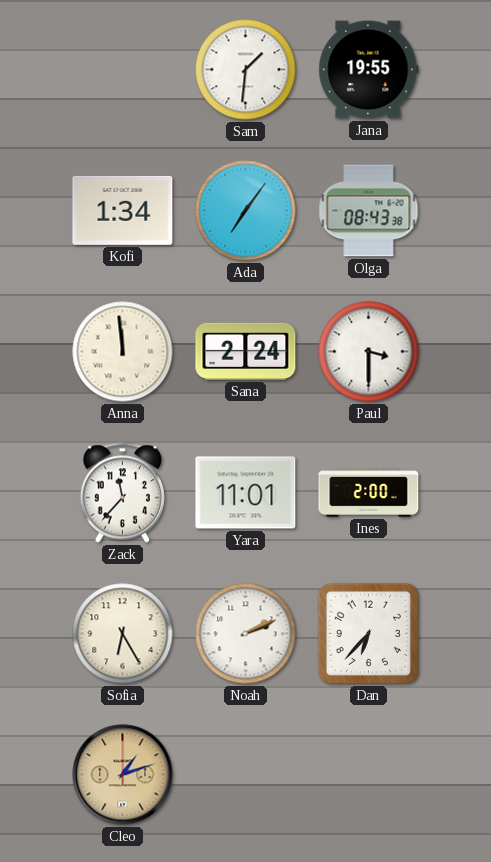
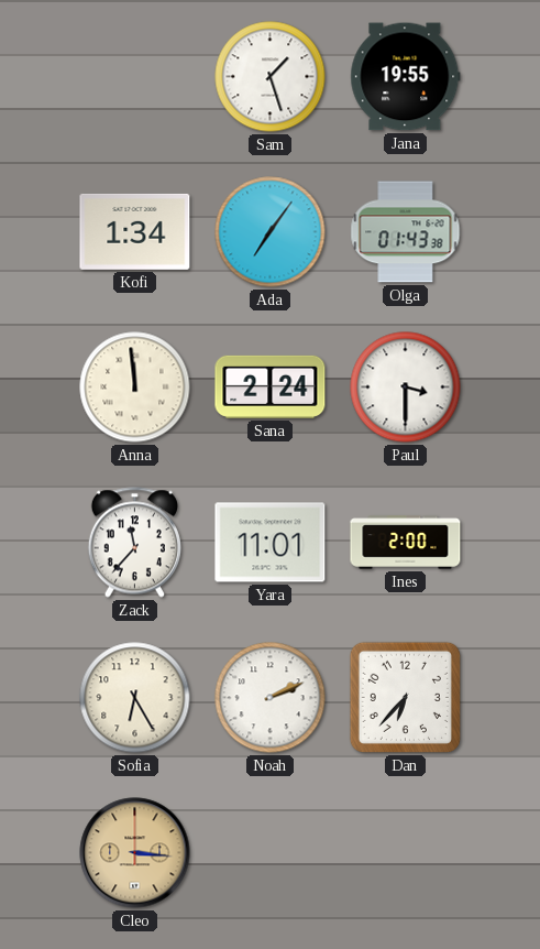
Sam: 1:31 -> 1:27
Olga: 08:43 -> 01:43
Cleo: 1:12 -> 3:16
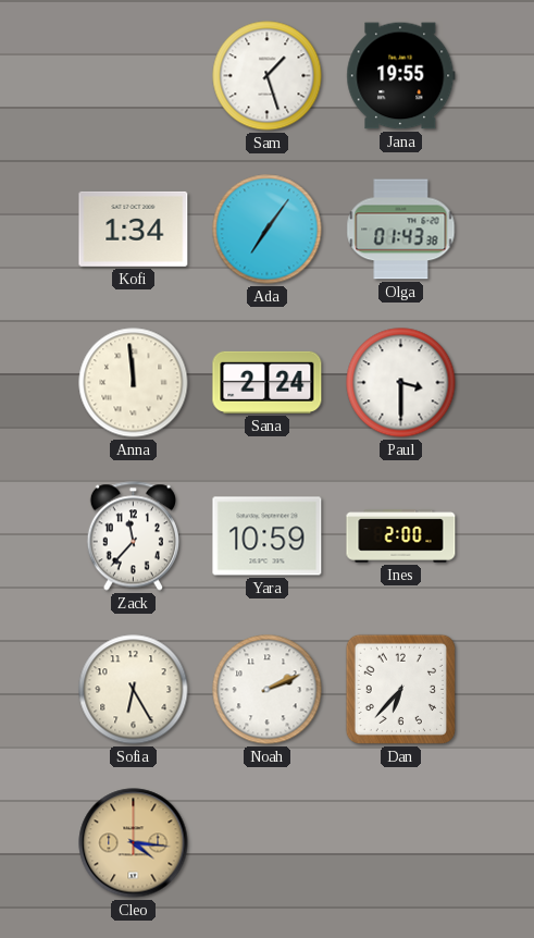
Yara: 11:01 -> 10:59
Cleo: 3:16 -> 4:16
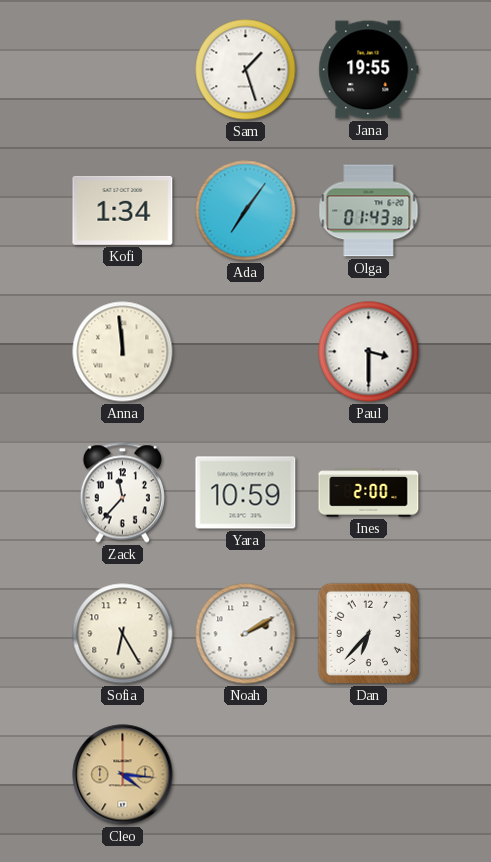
Sana: 2:24 -> none
Noah: 2:11 -> 2:10
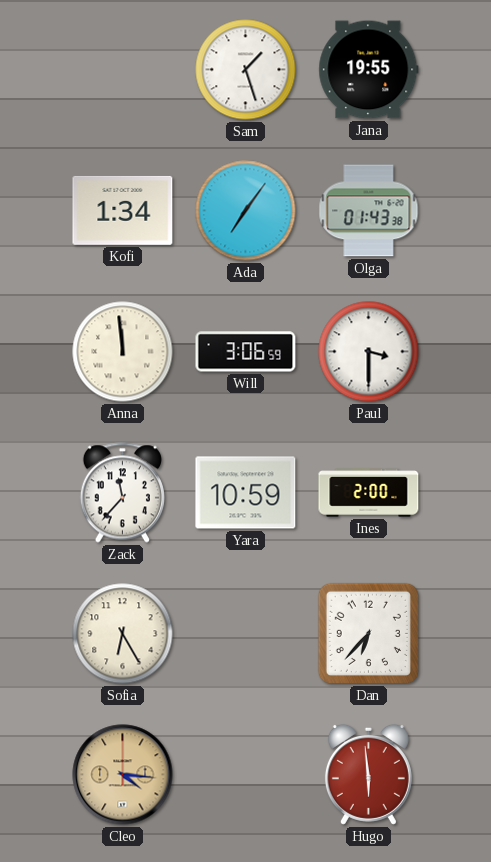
Will: none -> 3:06
Noah: 2:10 -> none
Hugo: none -> 5:59
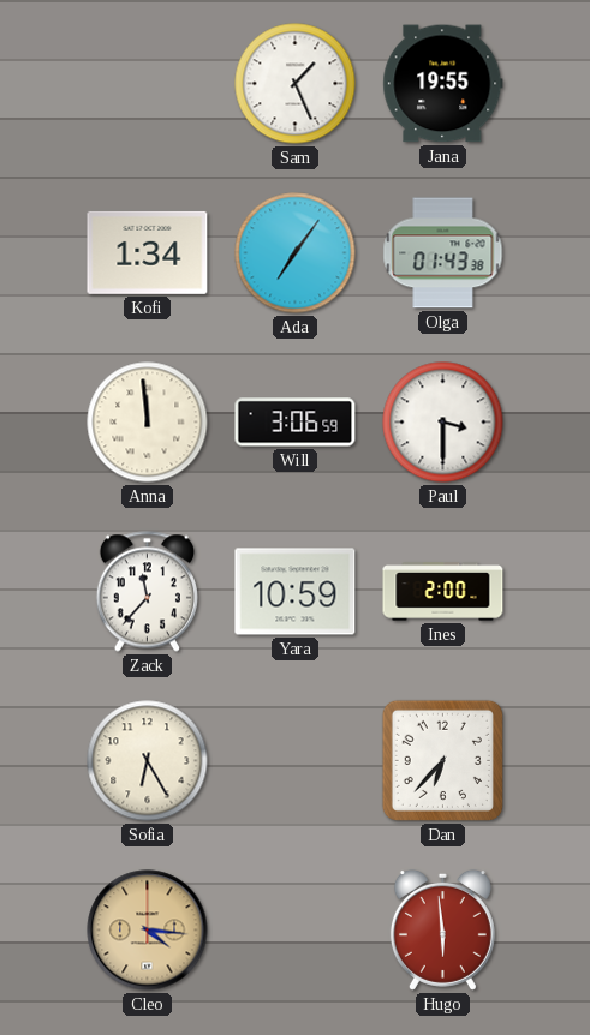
Sam: 1:27 -> 1:26
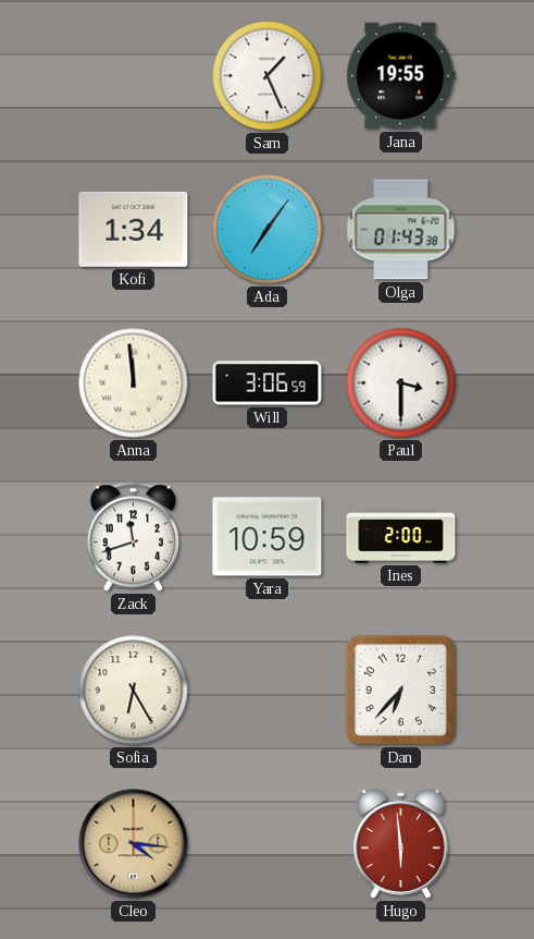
Zack: 11:37 -> 11:42
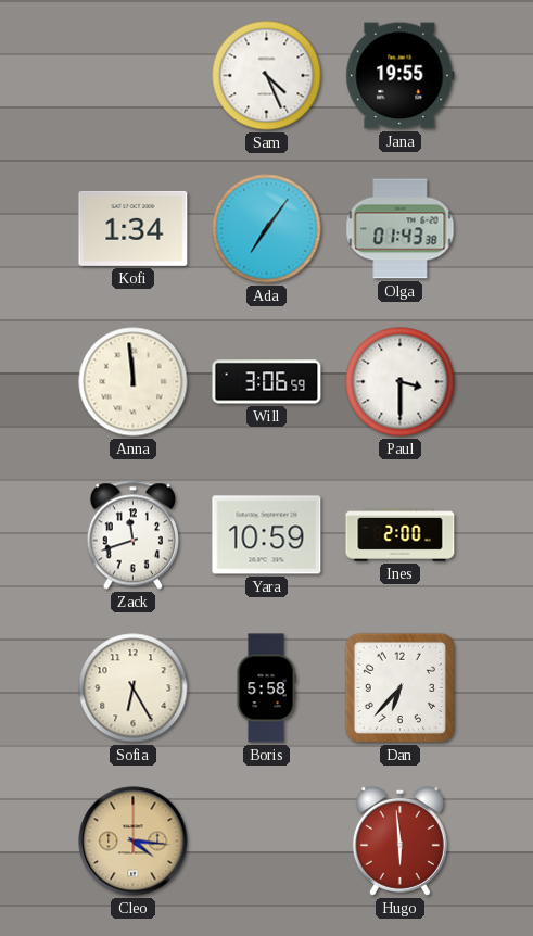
Sam: 1:26 -> 4:26
Boris: none -> 5:58
